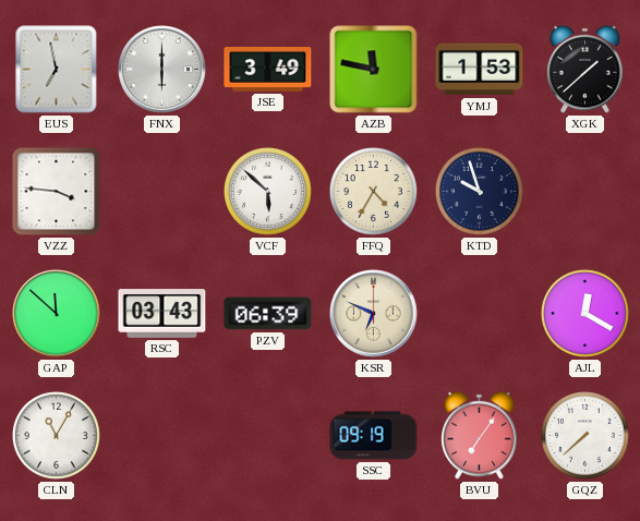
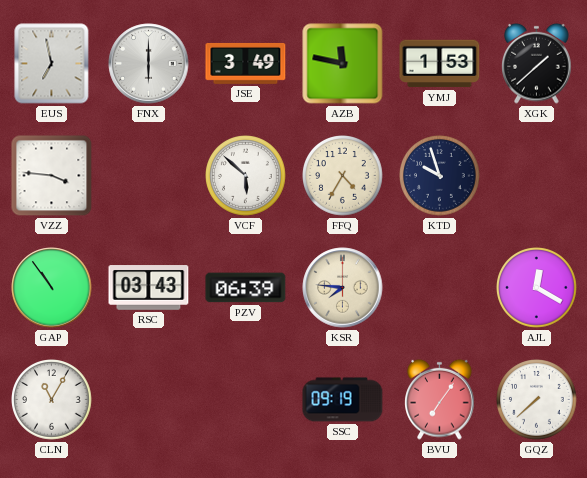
GAP: 11:52 -> 10:54
KSR: 6:49 -> 7:46
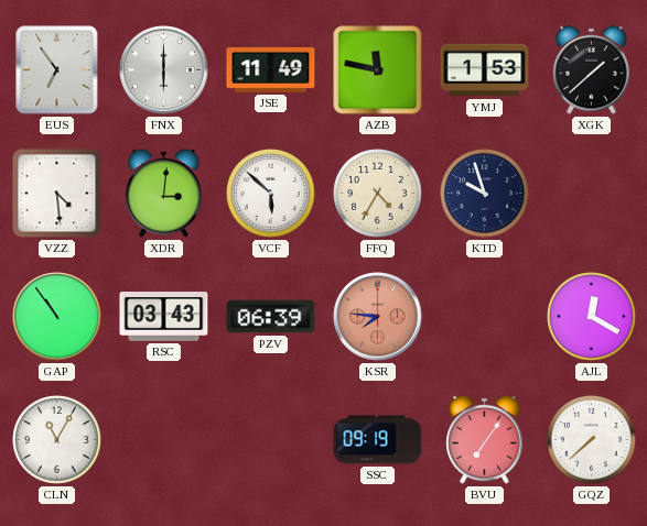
EUS: 6:58 -> 6:54
JSE: 3:49 -> 11:49
VZZ: 3:46 -> 4:29
XDR: none -> 3:01
KSR dial: cream -> salmon
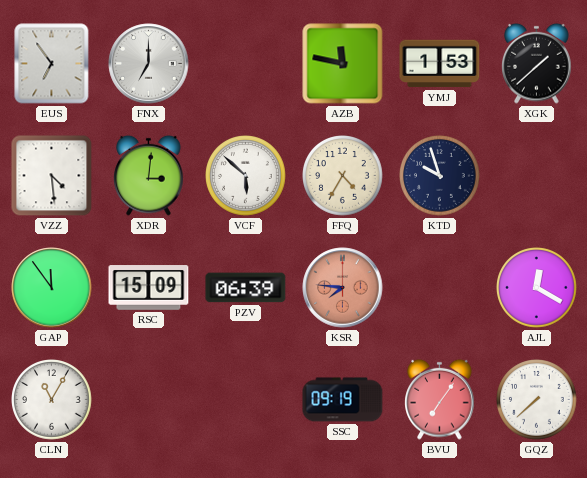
FNX: 6:00 -> 7:00
JSE: 11:49 -> none
GAP: 10:54 -> 11:54
RSC: 03:43 -> 15:09
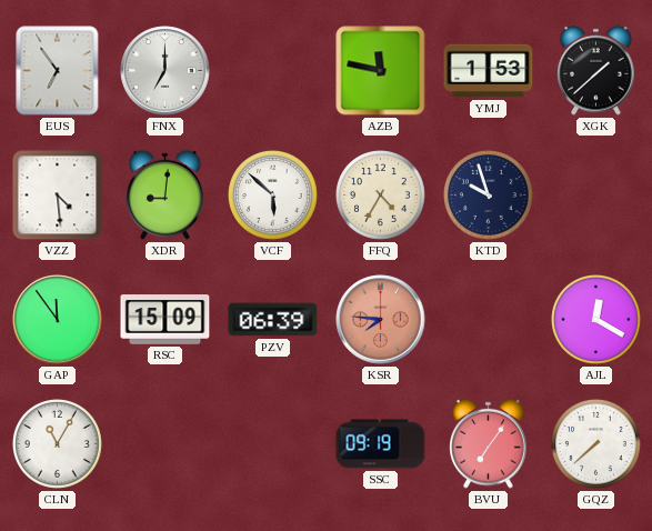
XDR: 3:01 -> 9:01
